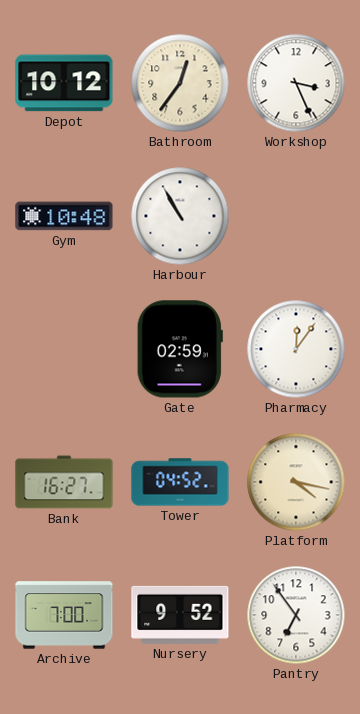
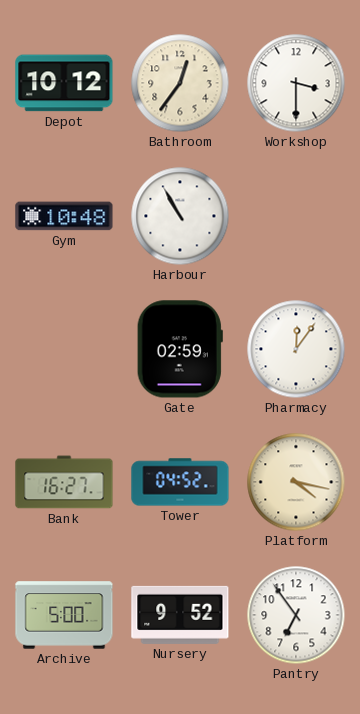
Workshop: 3:26 -> 3:30
Archive: 7:00 -> 5:00
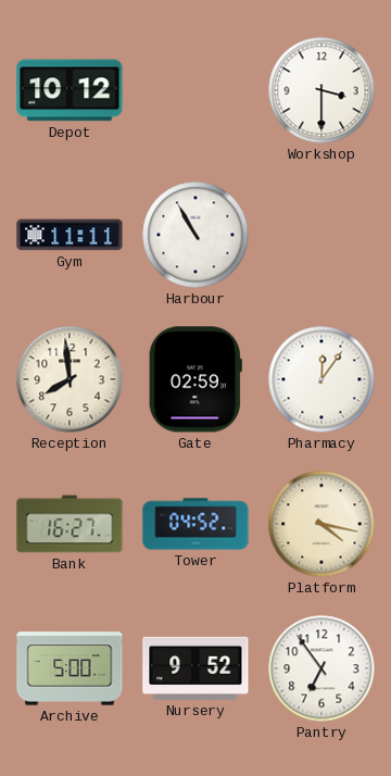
Bathroom: 12:36 -> none
Gym: 10:48 -> 11:11
Reception: none -> 7:59
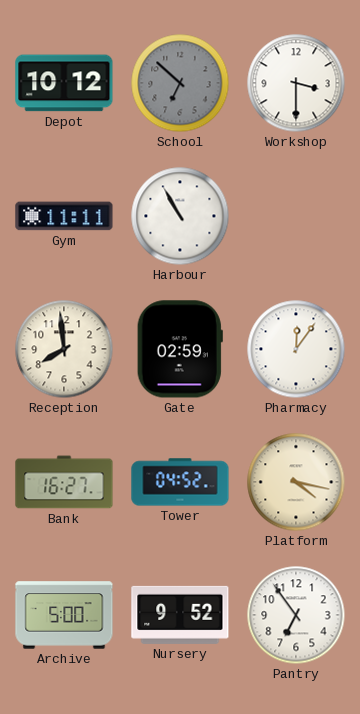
School: none -> 6:52
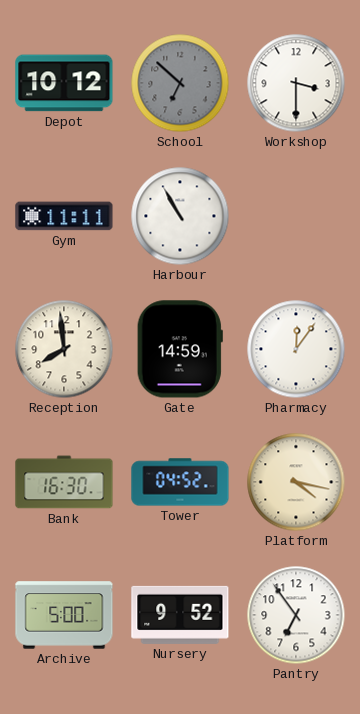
Gate: 02:59 -> 14:59
Bank: 16:27 -> 16:30
